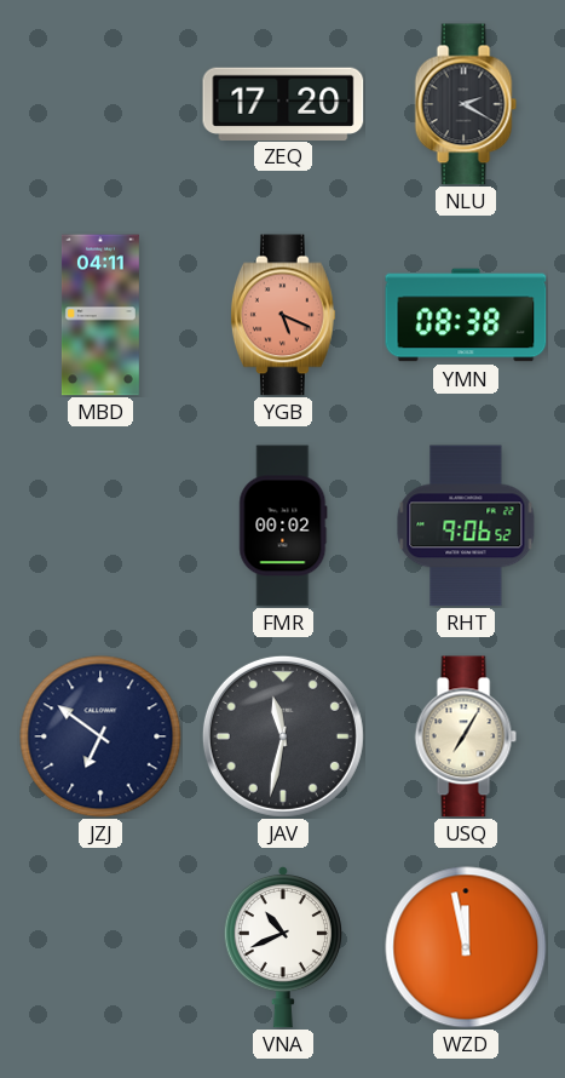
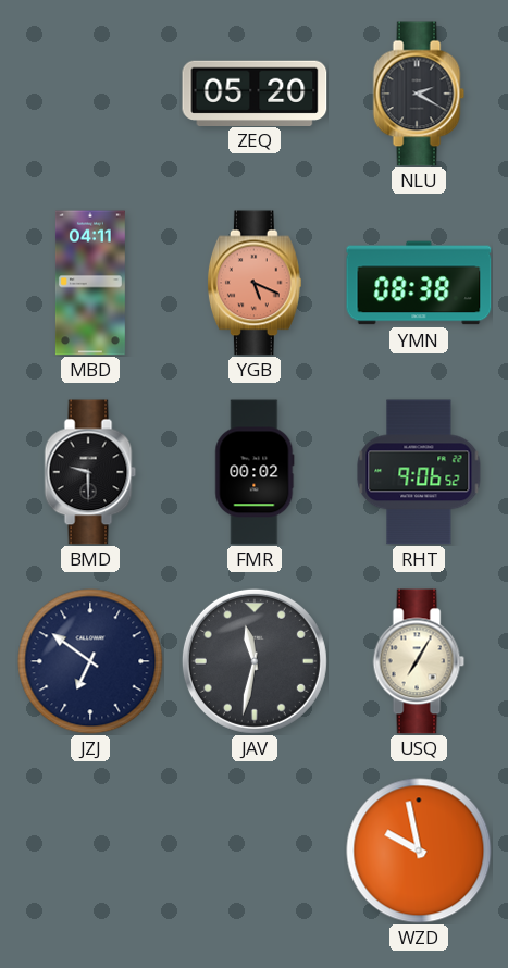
ZEQ: 17:20 -> 05:20
BMD: none -> 9:30
VNA: 10:41 -> none
WZD: 11:58 -> 9:58
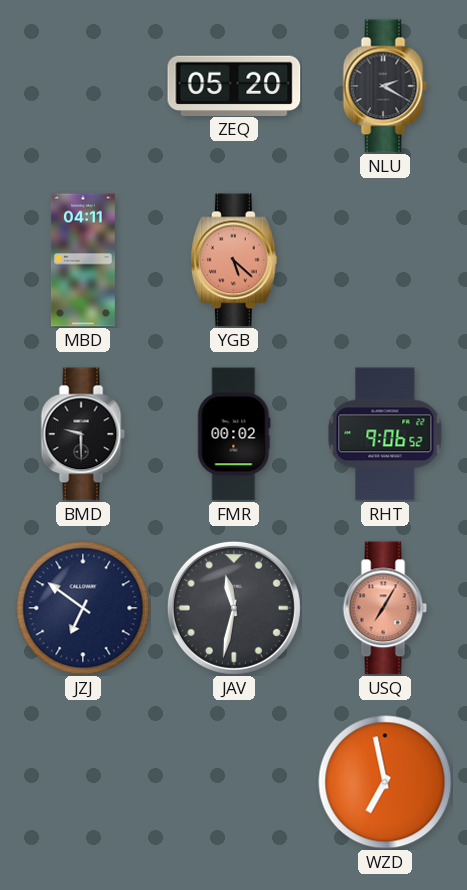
YGB: 5:19 -> 5:22
YMN: 08:38 -> none
USQ dial: cream -> salmon
WZD: 9:58 -> 6:58
